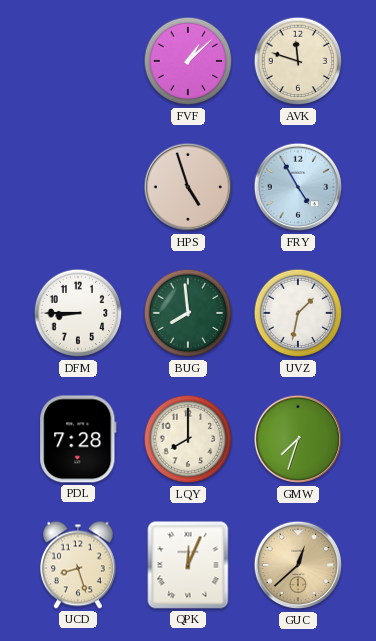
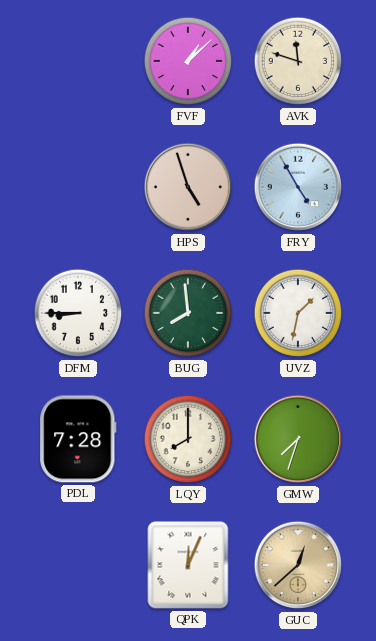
UCD: 8:27 -> none
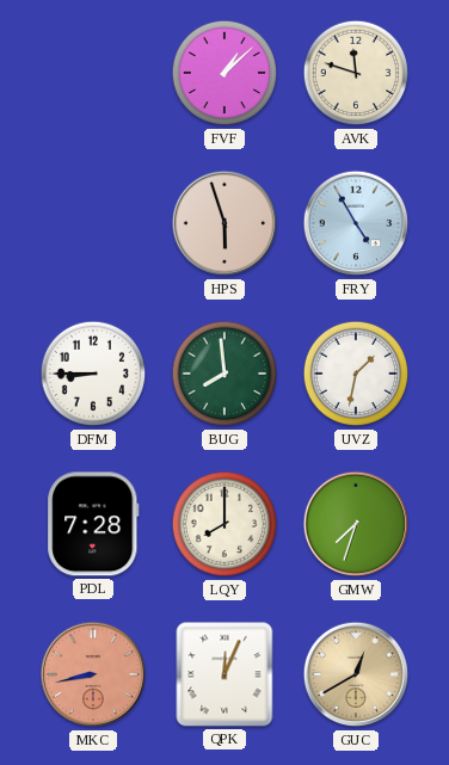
HPS: 4:57 -> 5:57
MKC: none -> 8:43
GUC: 12:38 -> 12:40
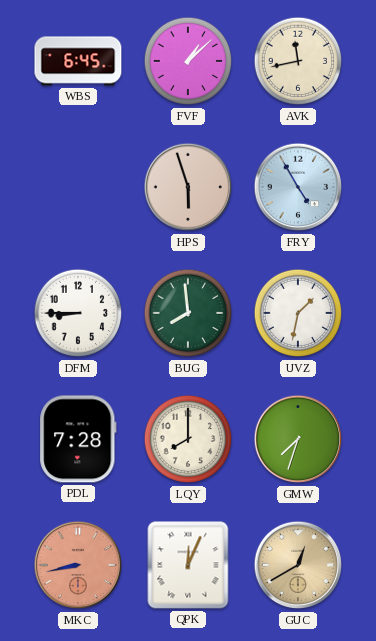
WBS: none -> 6:45
AVK: 11:48 -> 11:43
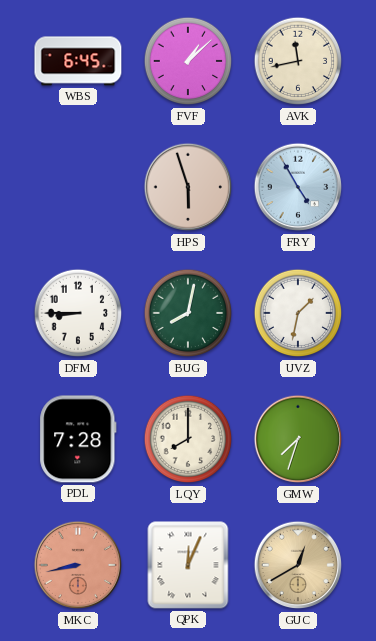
BUG: 7:59 -> 8:02
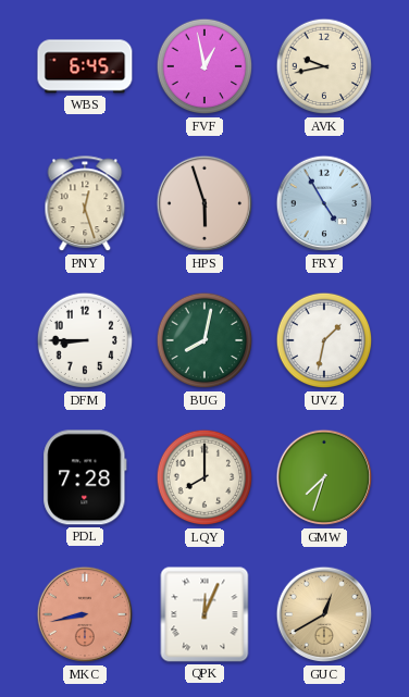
FVF: 1:08 -> 12:58
AVK: 11:43 -> 9:43
PNY: none -> 12:27
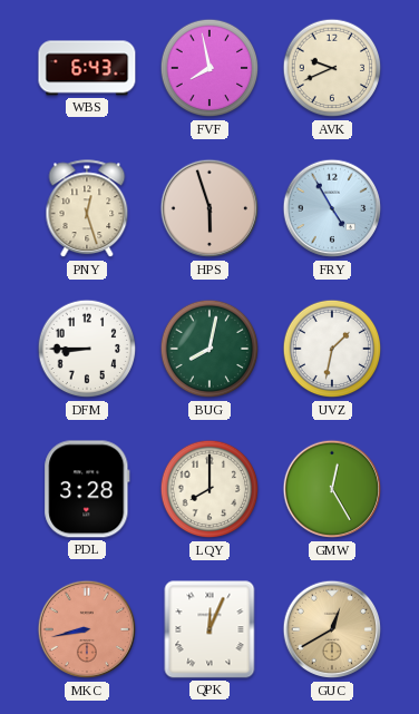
WBS: 6:45 -> 6:43
FVF: 12:58 -> 7:58
AVK: 9:43 -> 9:41
PDL: 7:28 -> 3:28
GMW: 7:33 -> 12:25
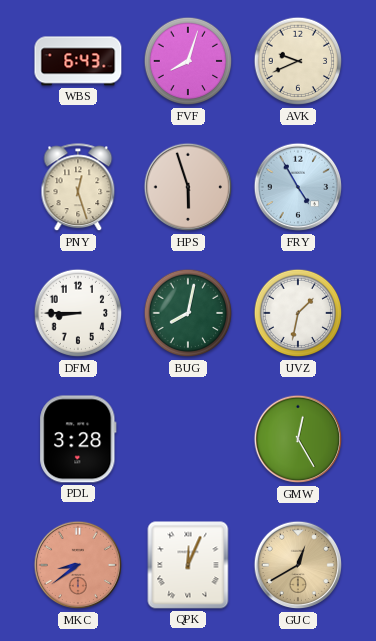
FVF: 7:58 -> 8:03
LQY: 8:00 -> none
MKC: 8:43 -> 8:39
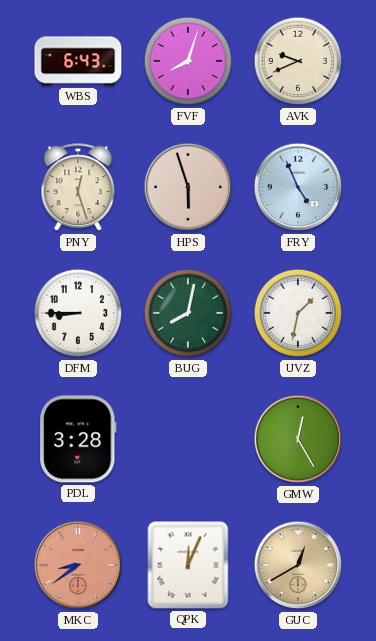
FRY: 4:55 -> 4:56
